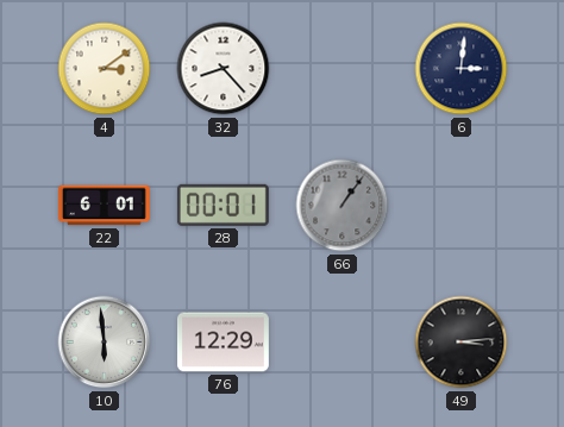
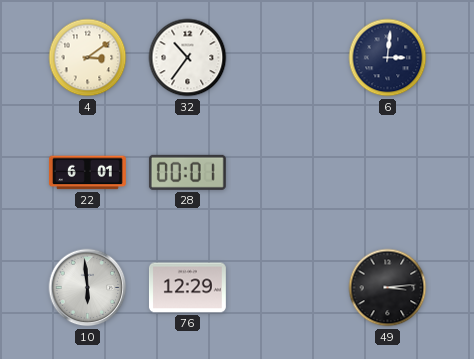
32: 8:23 -> 10:36
66: 1:06 -> none
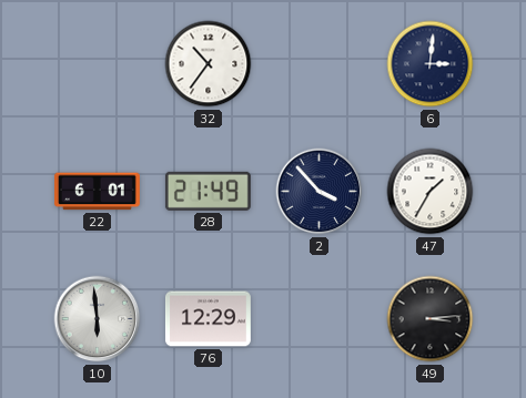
4: 3:09 -> none
28: 00:01 -> 21:49
2: none -> 3:53
47: none -> 1:35
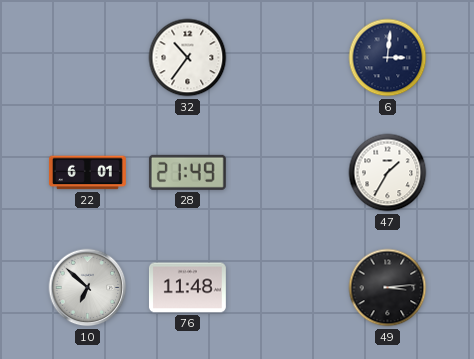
2: 3:53 -> none
10: 5:59 -> 6:52
76: 12:29 -> 11:48
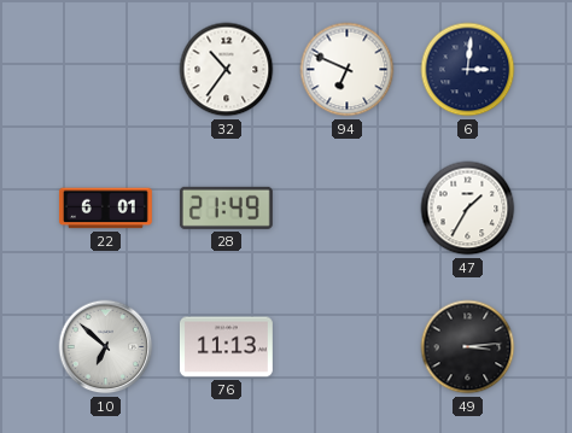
94: none -> 6:49
76: 11:48 -> 11:13
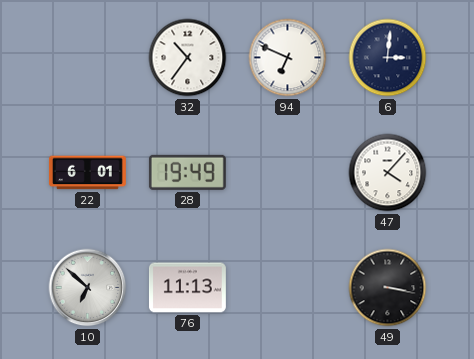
28: 21:49 -> 19:49
47: 1:35 -> 4:07
49: 3:14 -> 3:17
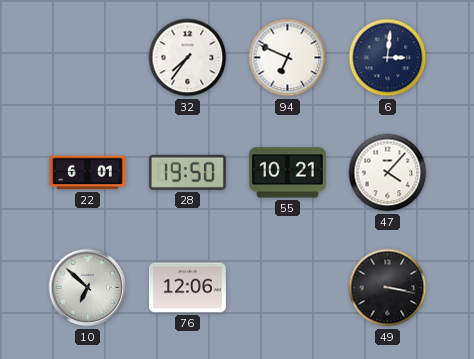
32: 10:36 -> 7:36
28: 19:49 -> 19:50
55: none -> 10:21
76: 11:13 -> 12:06
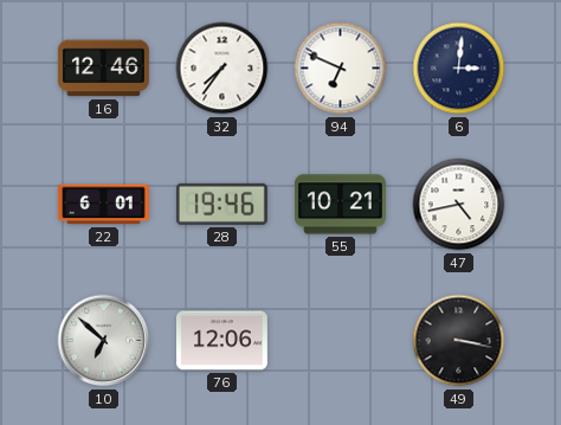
16: none -> 12:46
28: 19:50 -> 19:46
47: 4:07 -> 4:43
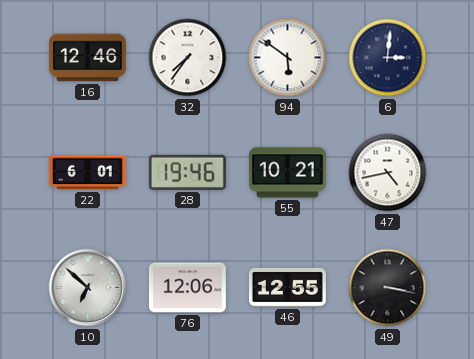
94: 6:49 -> 5:51
46: none -> 12:55
